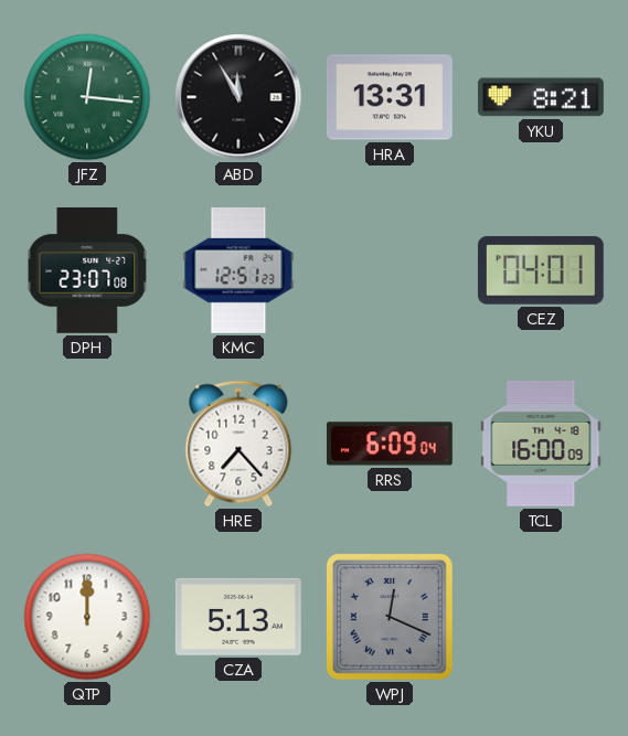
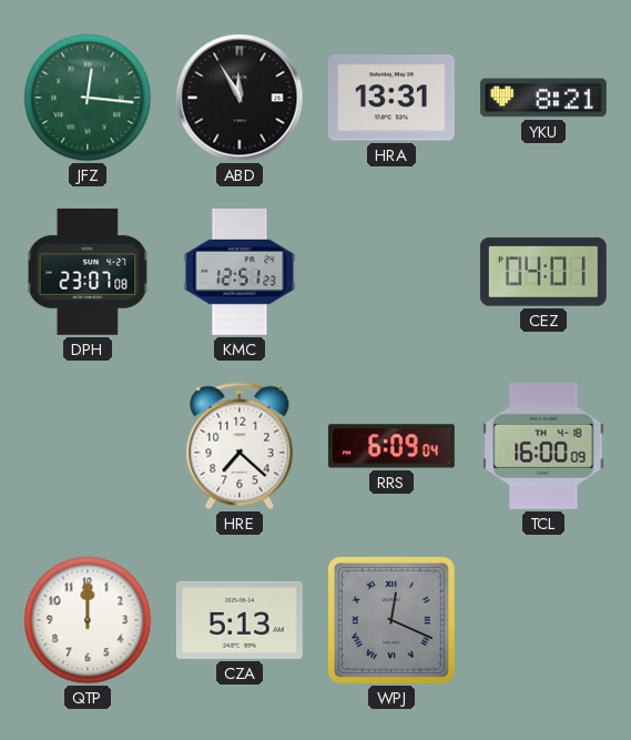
HRE: 7:23 -> 7:22
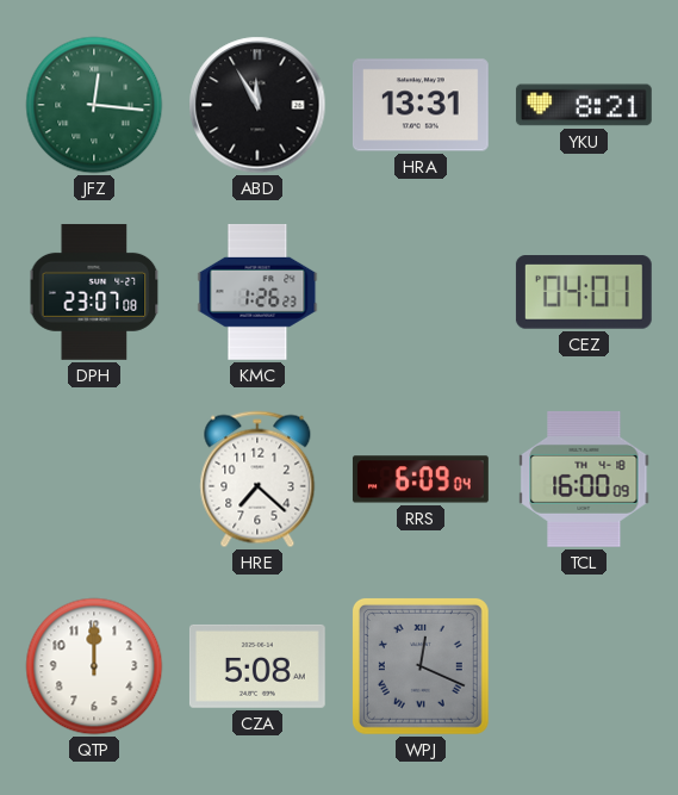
KMC: 12:51 -> 1:26
CZA: 5:13 -> 5:08
